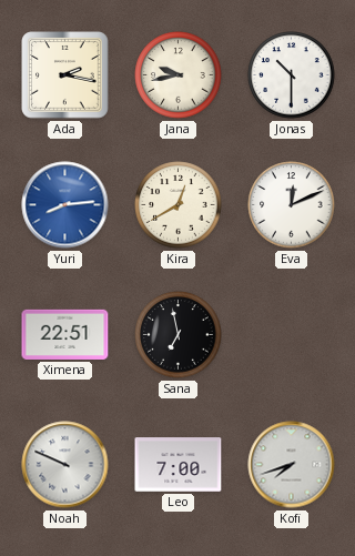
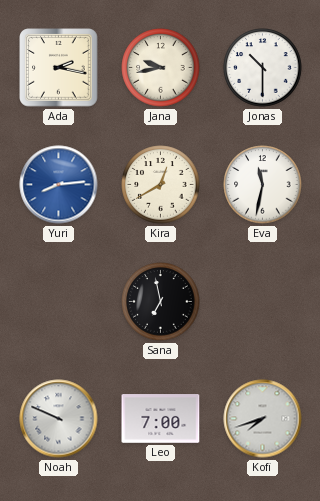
Eva: 12:11 -> 11:32
Ximena: 22:51 -> none
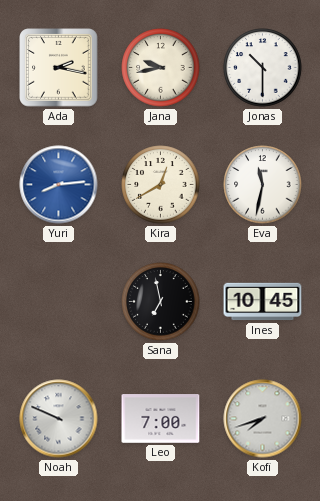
Ines: none -> 10:45
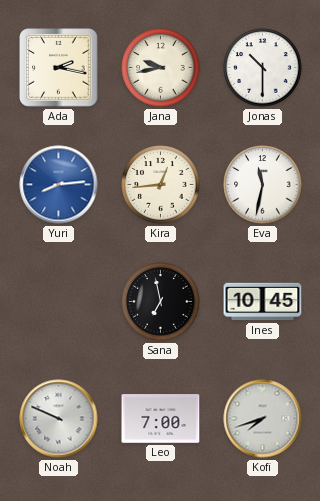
Kira: 12:40 -> 12:44
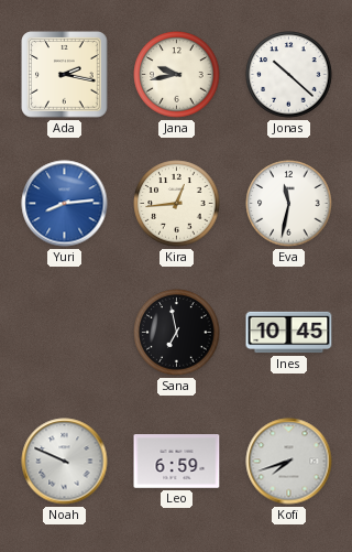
Jonas: 10:30 -> 10:22
Leo: 7:00 -> 6:59
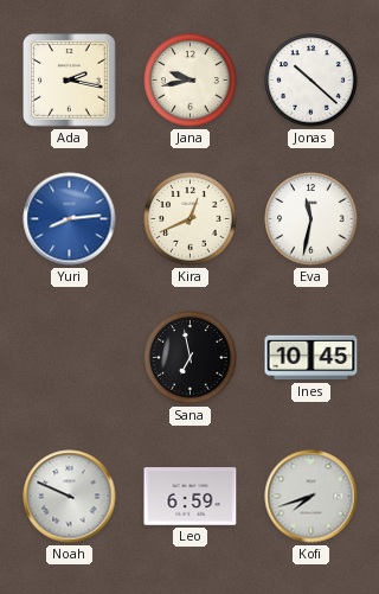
Kira: 12:44 -> 12:41
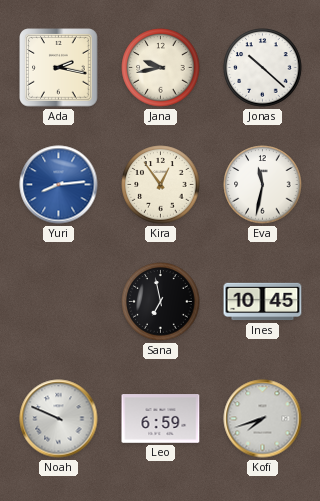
Kira: 12:41 -> 12:54
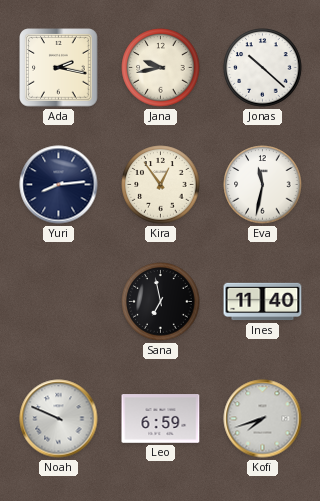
Yuri dial: blue -> navy
Ines: 10:45 -> 11:40
